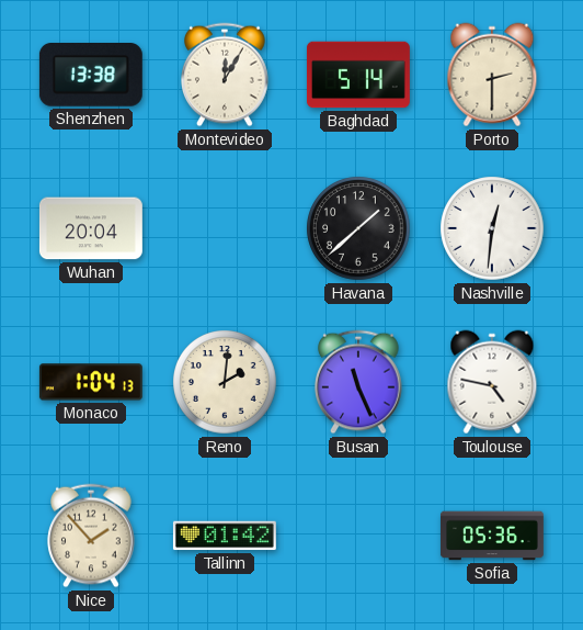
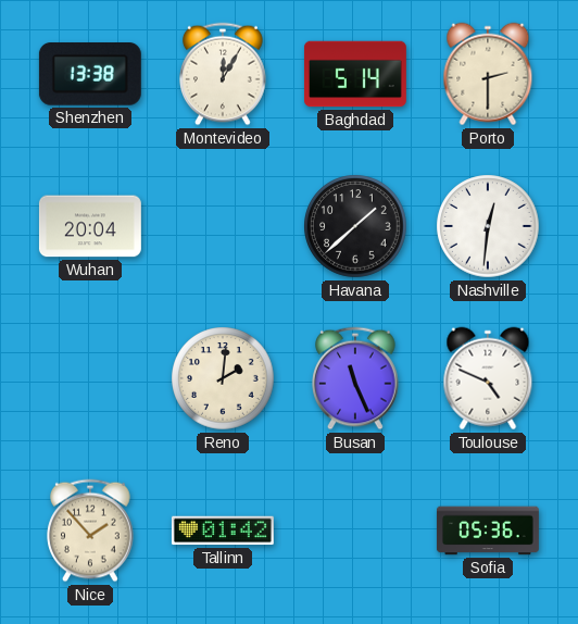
Monaco: 1:04 -> none
Toulouse: 4:47 -> 4:49
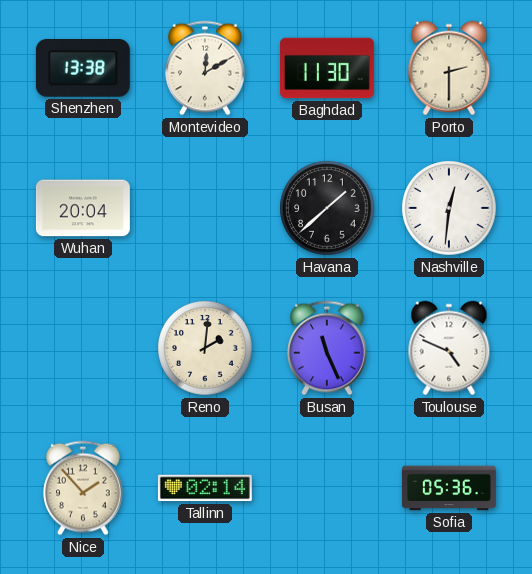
Montevideo: 12:05 -> 12:10
Baghdad: 5:14 -> 11:30
Tallinn: 01:42 -> 02:14
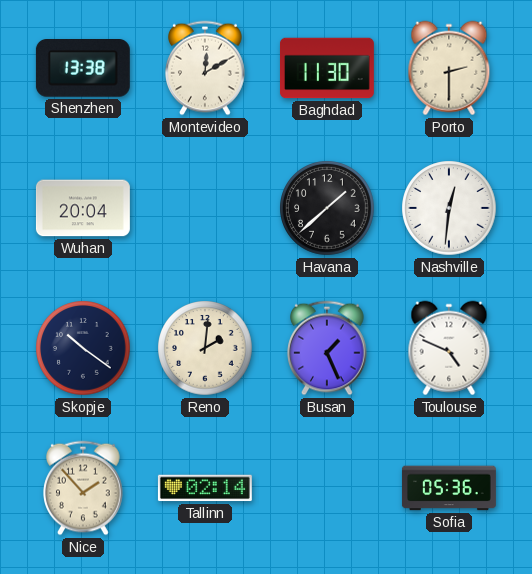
Skopje: none -> 10:21
Busan: 11:26 -> 1:26
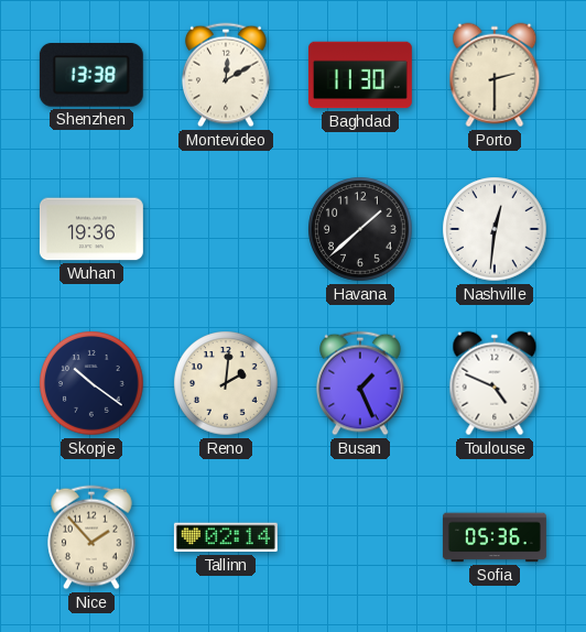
Wuhan: 20:04 -> 19:36
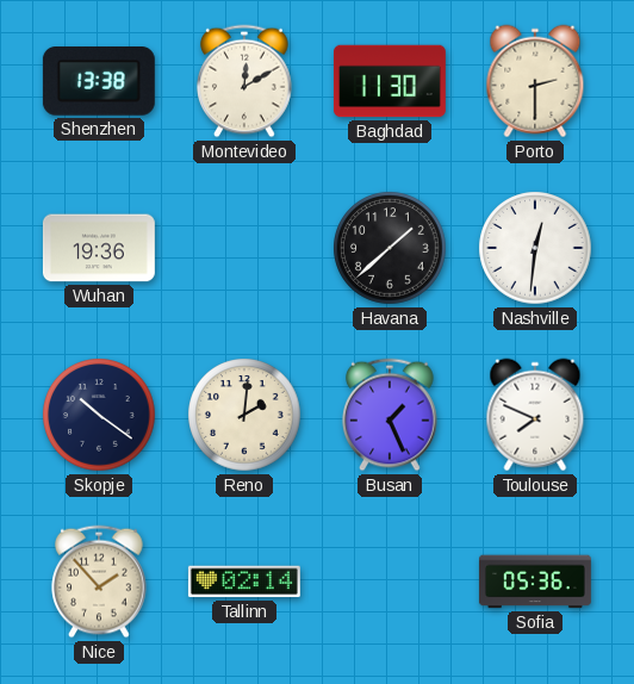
Toulouse: 4:49 -> 7:49
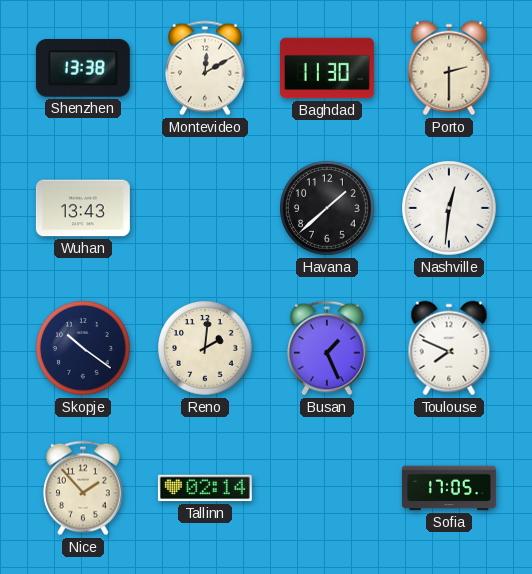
Wuhan: 19:36 -> 13:43
Sofia: 05:36 -> 17:05
